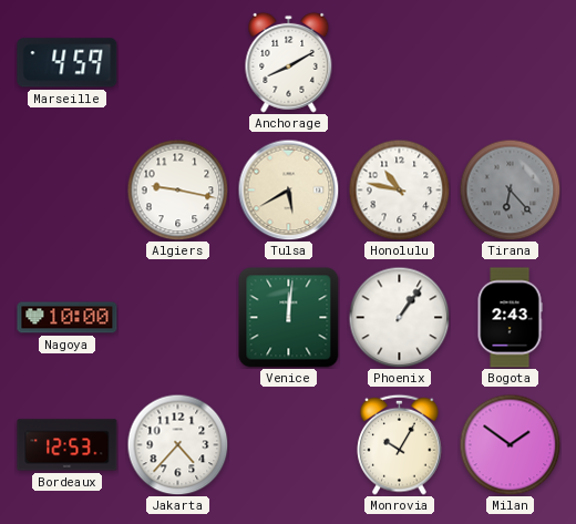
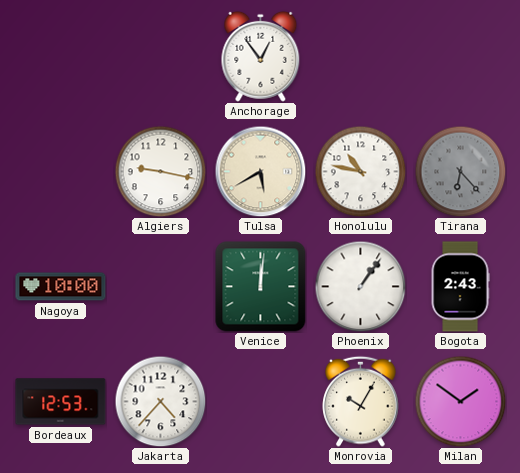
Marseille: 4:59 -> none
Anchorage: 8:10 -> 12:54
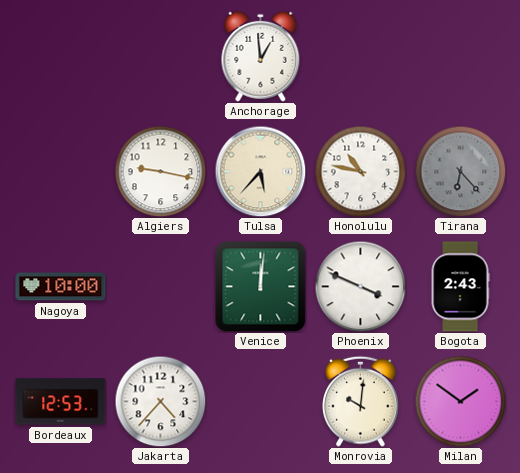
Anchorage: 12:54 -> 12:59
Tulsa: 5:40 -> 5:37
Phoenix: 1:06 -> 3:49
Monrovia: 10:05 -> 10:01
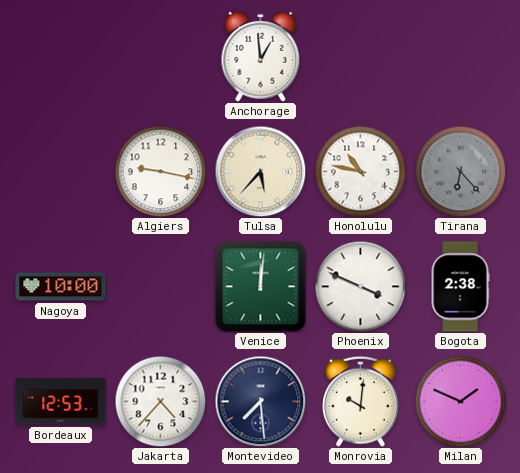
Bogota: 2:43 -> 2:38
Montevideo: none -> 7:29
Milan: 1:51 -> 1:49
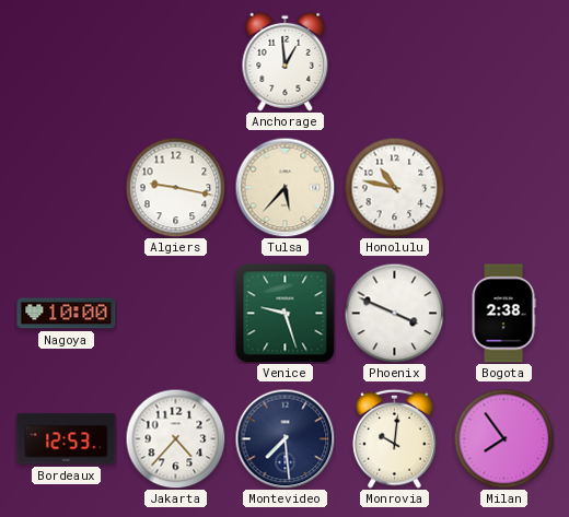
Tirana: 6:23 -> none
Venice: 12:01 -> 9:27
Milan: 1:49 -> 7:54
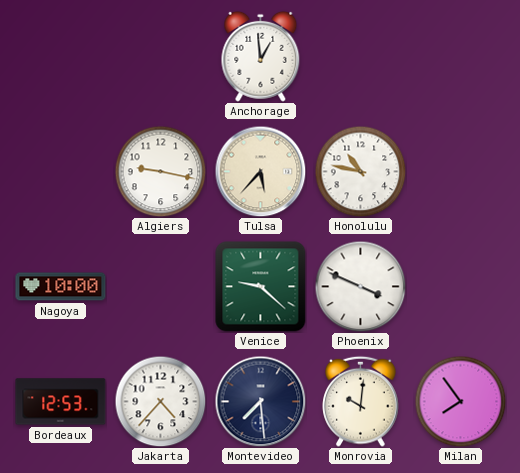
Venice: 9:27 -> 9:22
Bogota: 2:38 -> none
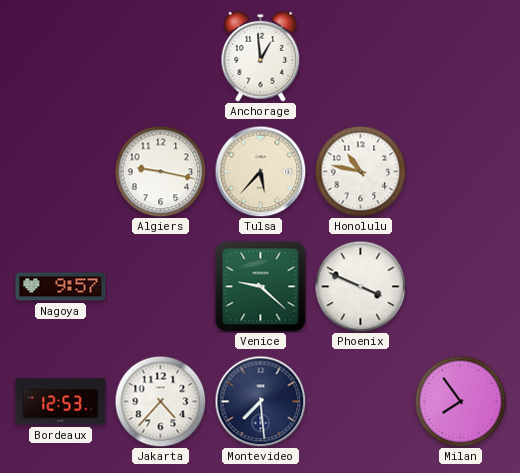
Nagoya: 10:00 -> 9:57
Monrovia: 10:01 -> none
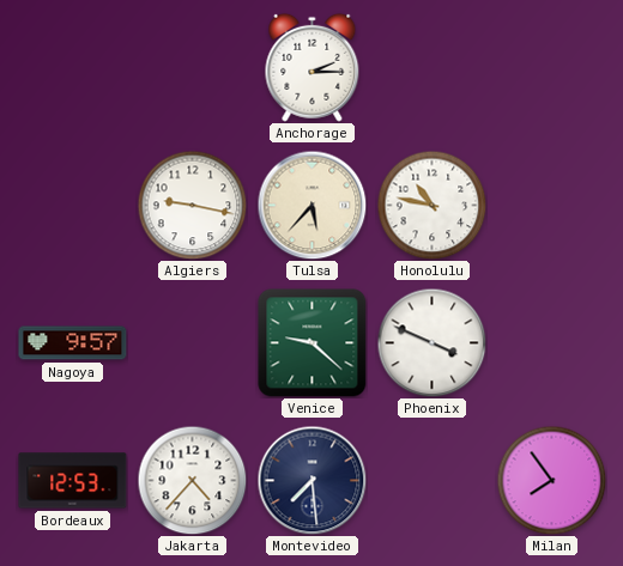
Anchorage: 12:59 -> 2:15
